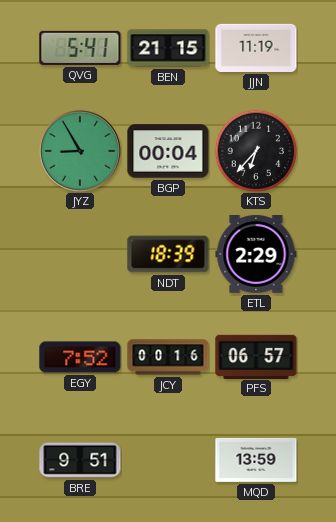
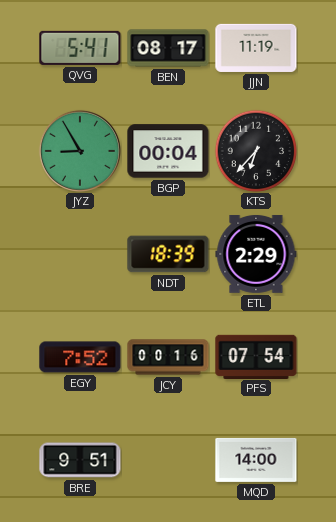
BEN: 21:15 -> 08:17
PFS: 06:57 -> 07:54
MQD: 13:59 -> 14:00
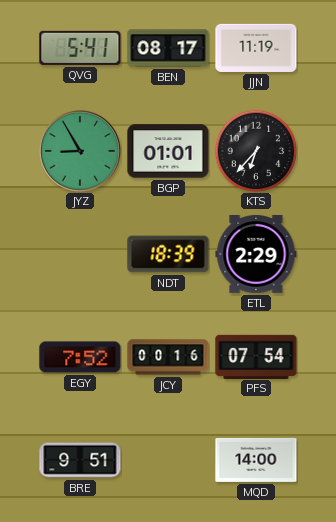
BGP: 00:04 -> 01:01
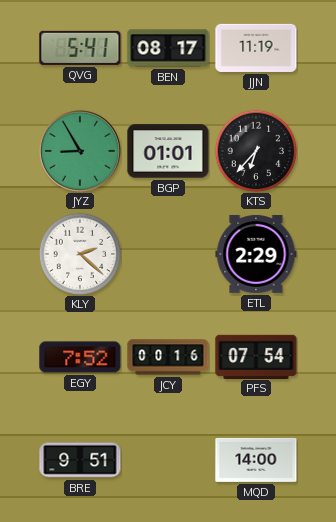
KLY: none -> 2:22
NDT: 18:39 -> none
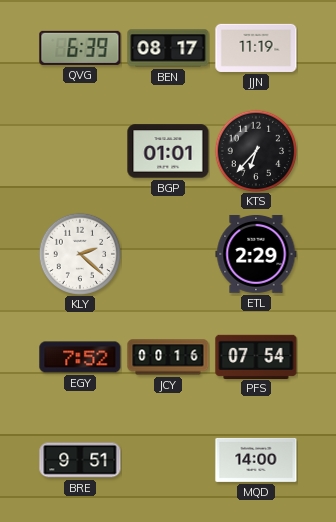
QVG: 5:41 -> 6:39
JYZ: 8:55 -> none
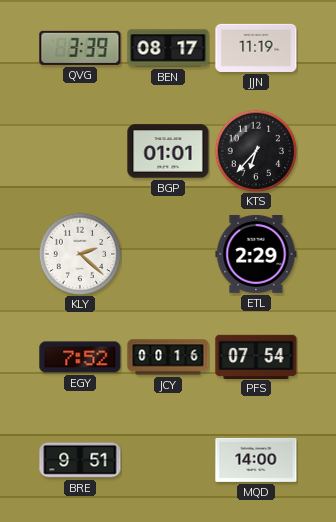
QVG: 6:39 -> 3:39
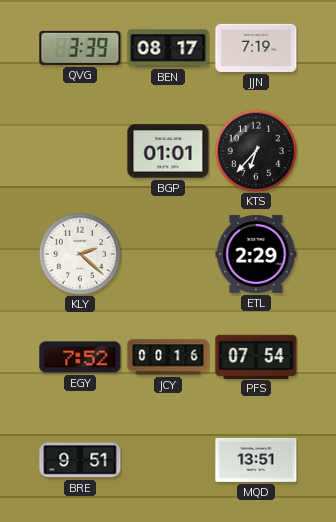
JJN: 11:19 -> 7:19
MQD: 14:00 -> 13:51
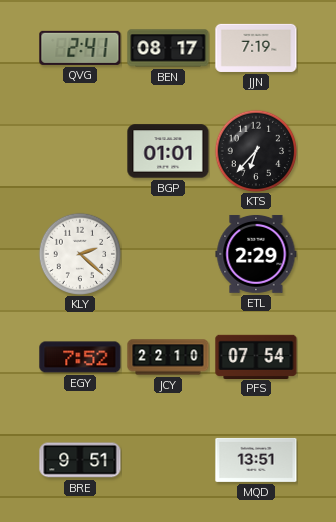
QVG: 3:39 -> 2:41
JCY: 00:16 -> 22:10
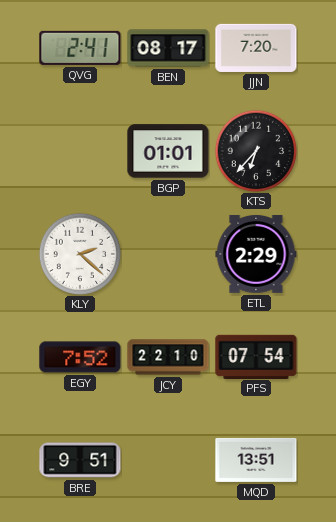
JJN: 7:19 -> 7:20
